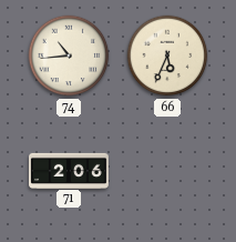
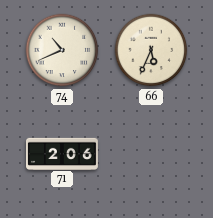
74: 10:44 -> 10:41
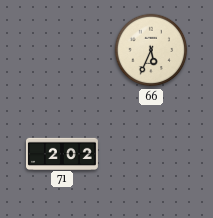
74: 10:41 -> none
71: 2:06 -> 2:02
